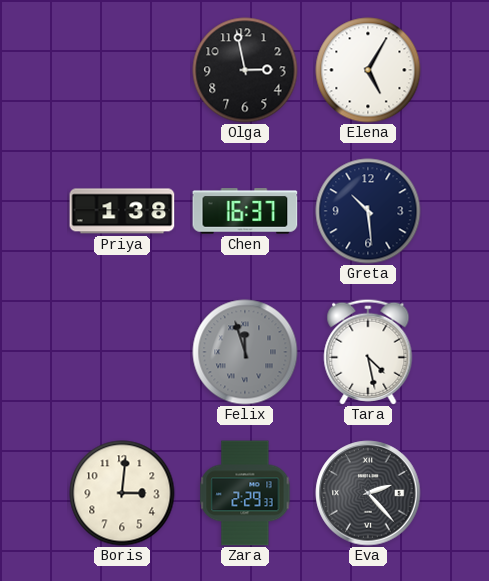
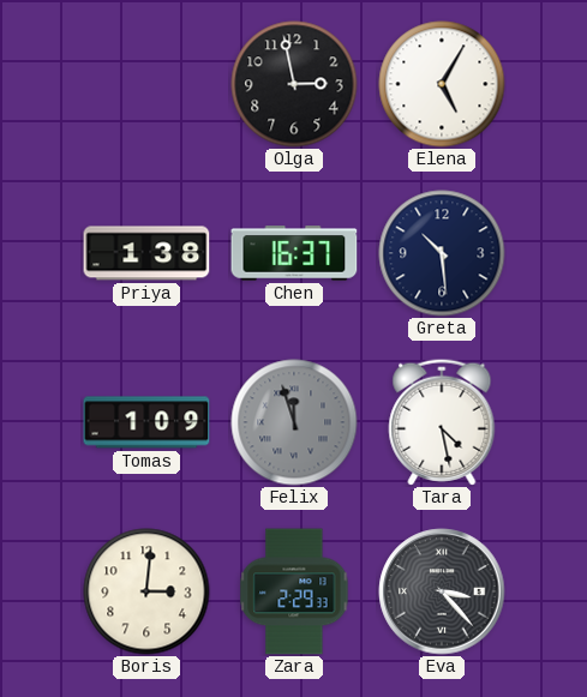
Tomas: none -> 1:09
Eva: 2:23 -> 3:23
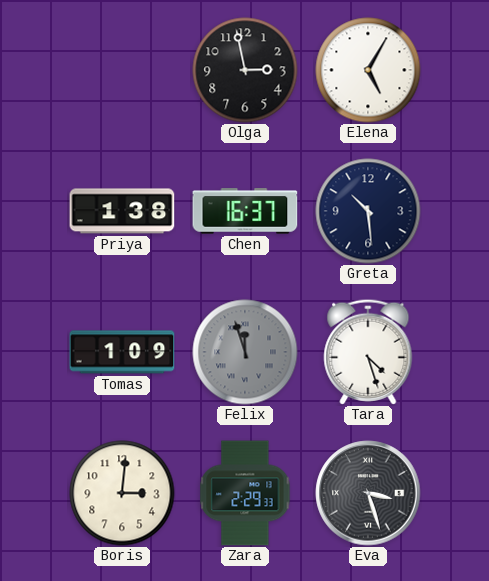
Tara: 4:28 -> 4:27
Eva: 3:23 -> 3:27
